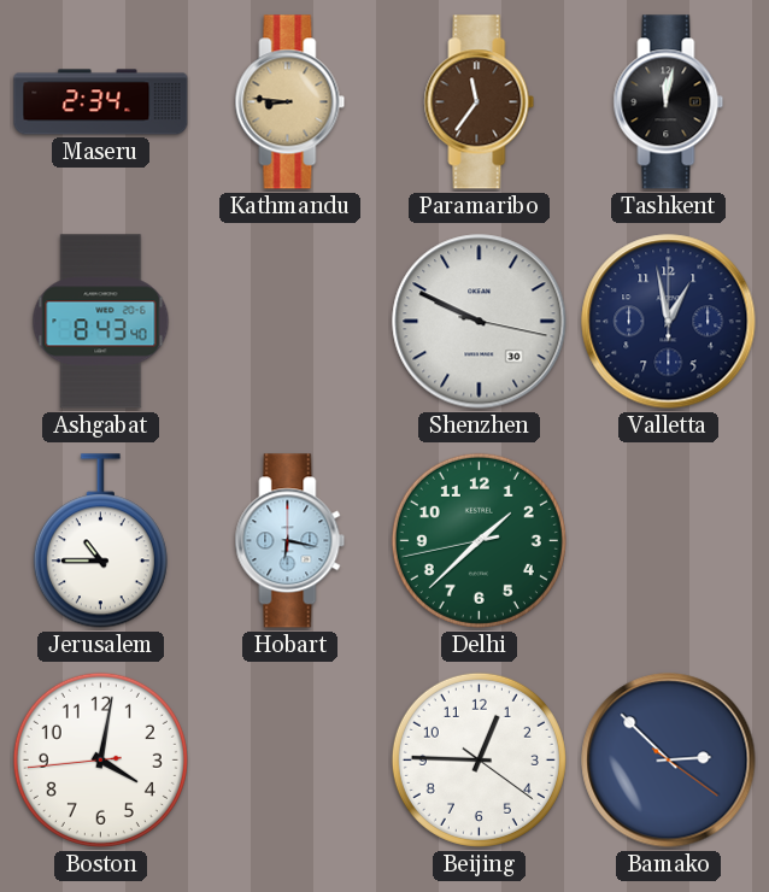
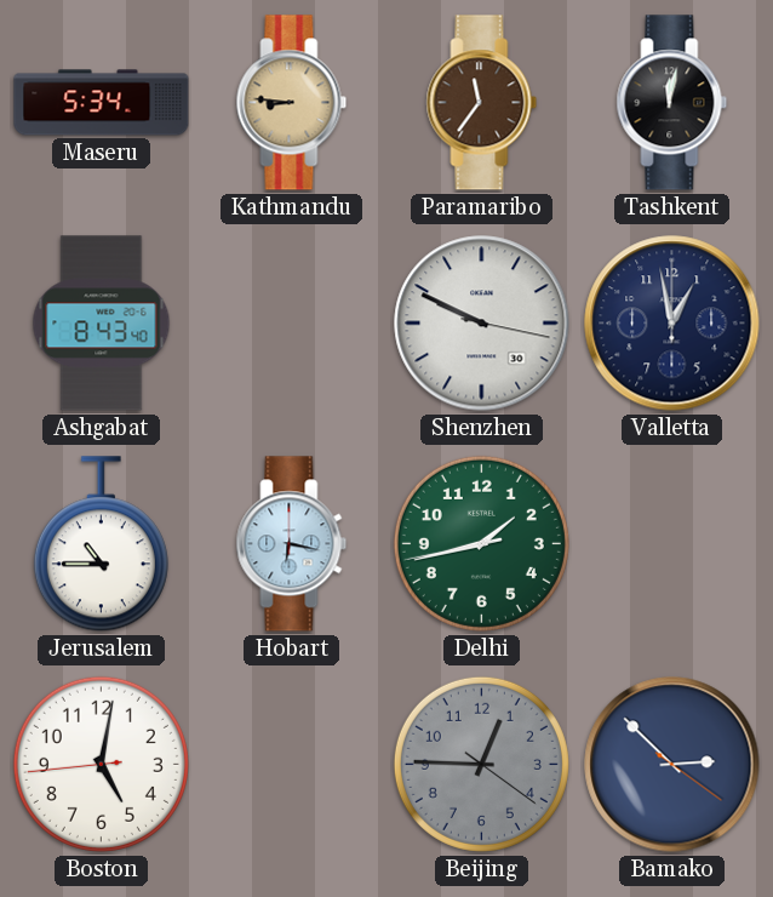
Maseru: 2:34 -> 5:34
Delhi: 1:37 -> 1:42
Boston: 4:01 -> 5:01
Beijing dial: white -> grey
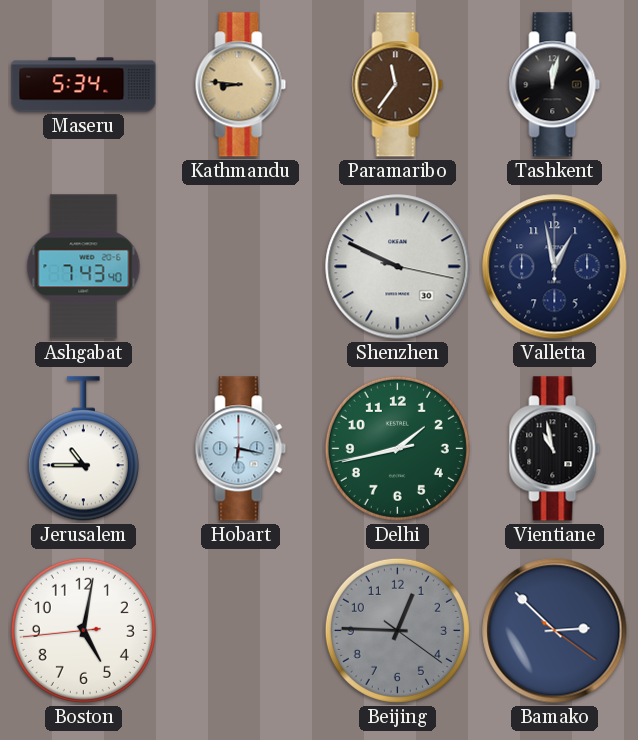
Ashgabat: 8:43 -> 7:43
Vientiane: none -> 10:58
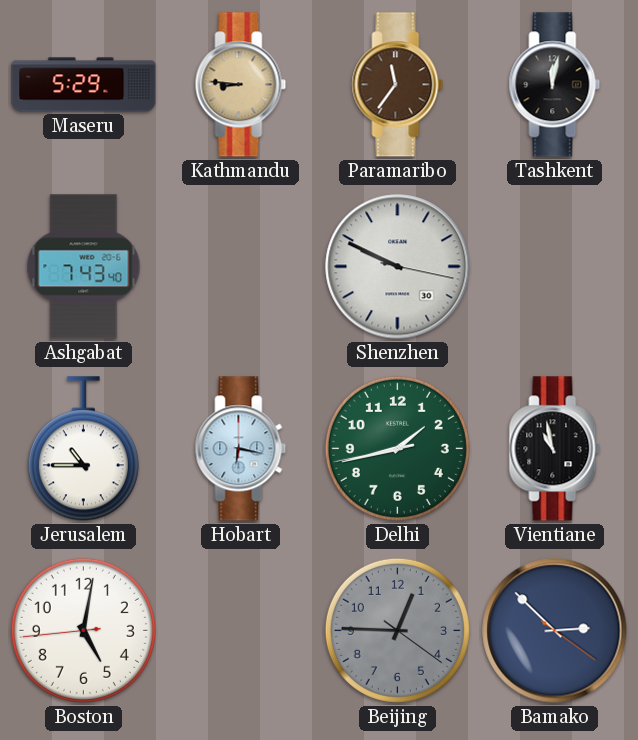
Maseru: 5:34 -> 5:29
Valletta: 12:58 -> none
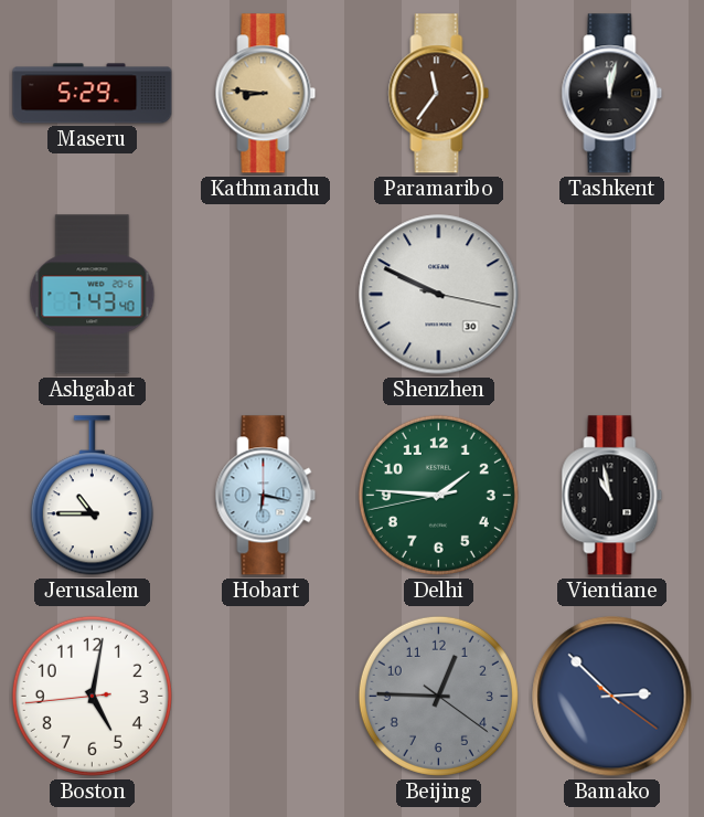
Delhi: 1:42 -> 1:45
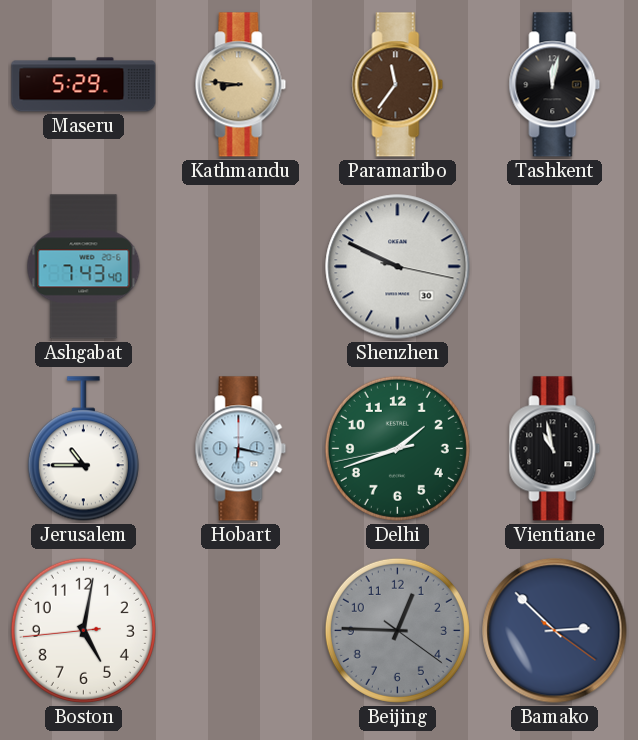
Delhi: 1:45 -> 1:41
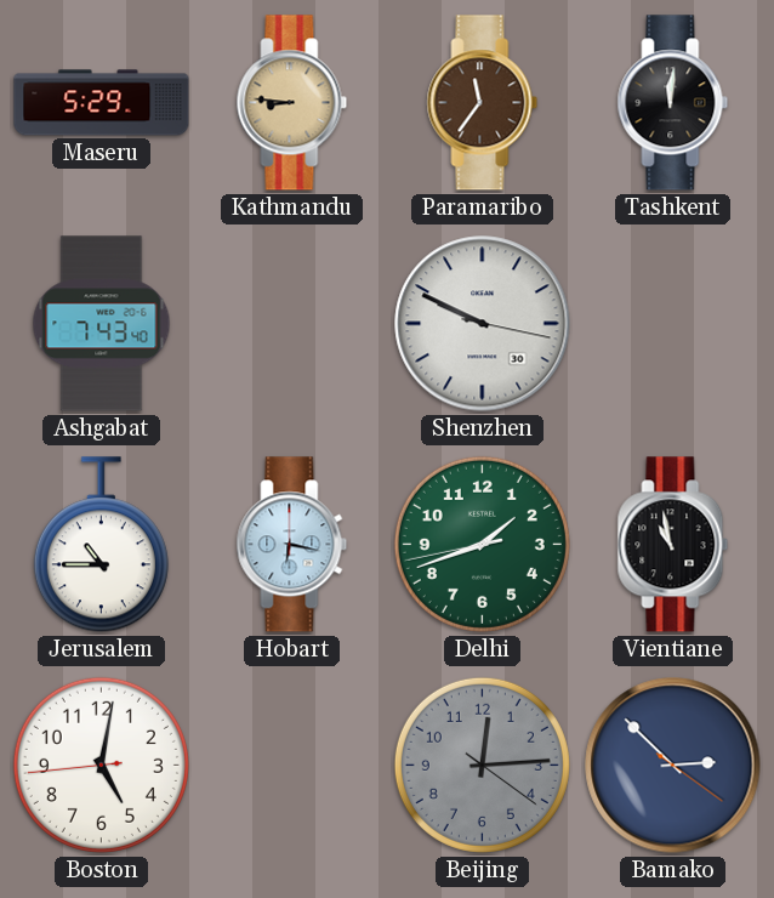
Tashkent: 12:02 -> 12:01
Beijing: 12:45 -> 12:14
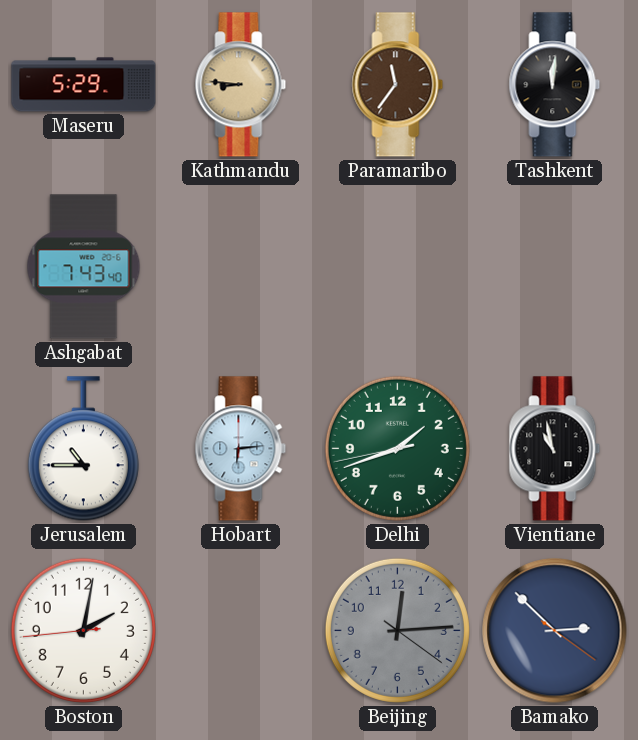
Shenzhen: 9:49 -> none
Hobart: 6:17 -> 6:14
Boston: 5:01 -> 2:01
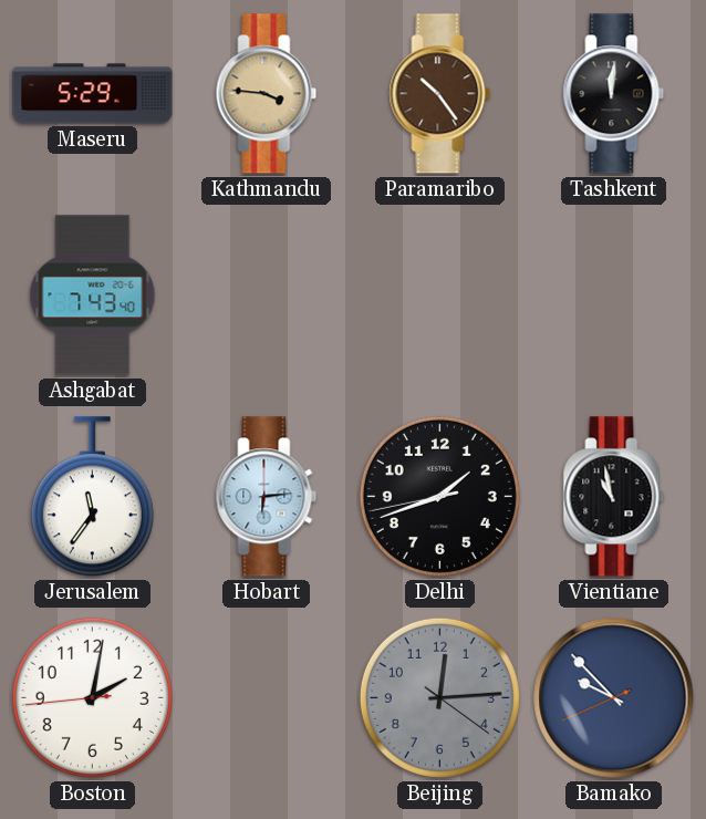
Kathmandu: 8:46 -> 3:46
Paramaribo: 11:36 -> 10:24
Jerusalem: 10:45 -> 11:36
Delhi dial: green -> black
Bamako: 2:52 -> 9:52
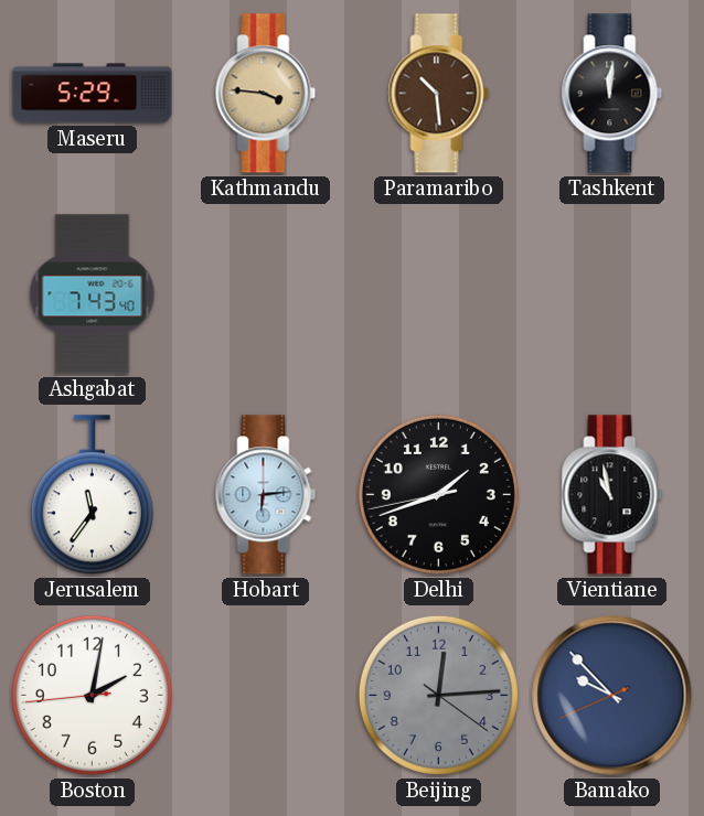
Paramaribo: 10:24 -> 10:29
